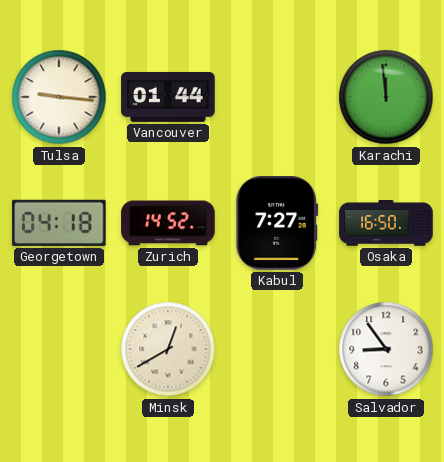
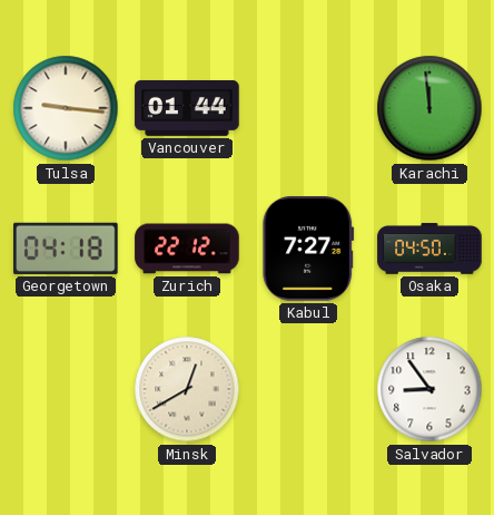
Zurich: 14:52 -> 22:12
Osaka: 16:50 -> 04:50
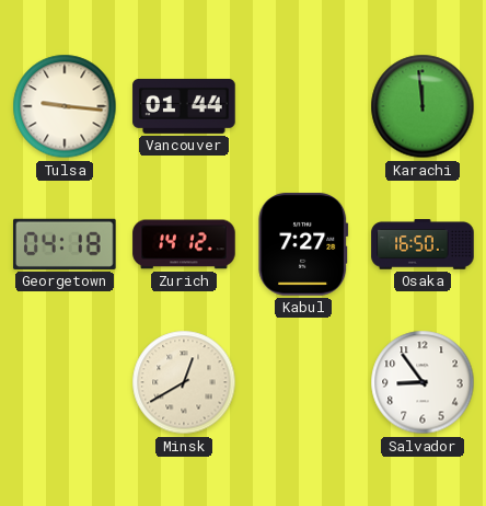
Zurich: 22:12 -> 14:12
Osaka: 04:50 -> 16:50
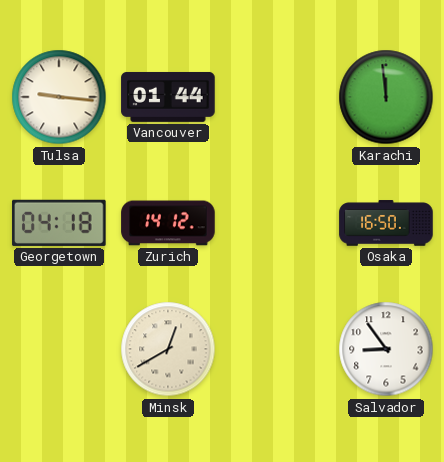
Kabul: 7:27 -> none
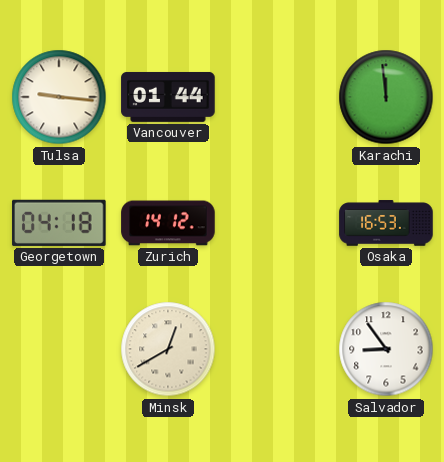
Osaka: 16:50 -> 16:53
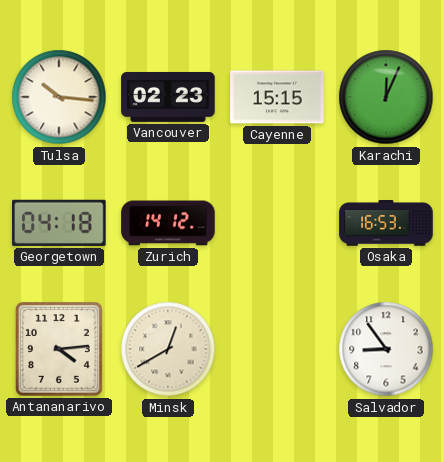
Tulsa: 9:16 -> 10:16
Vancouver: 01:44 -> 02:23
Cayenne: none -> 15:15
Karachi: 11:59 -> 12:04
Antananarivo: none -> 4:14
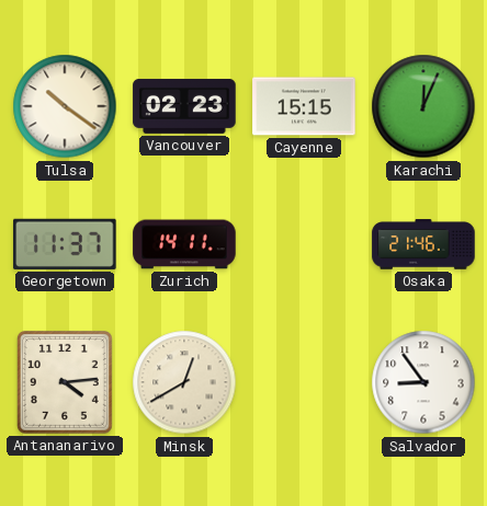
Tulsa: 10:16 -> 10:21
Georgetown: 04:18 -> 11:37
Zurich: 14:12 -> 14:11
Osaka: 16:53 -> 21:46
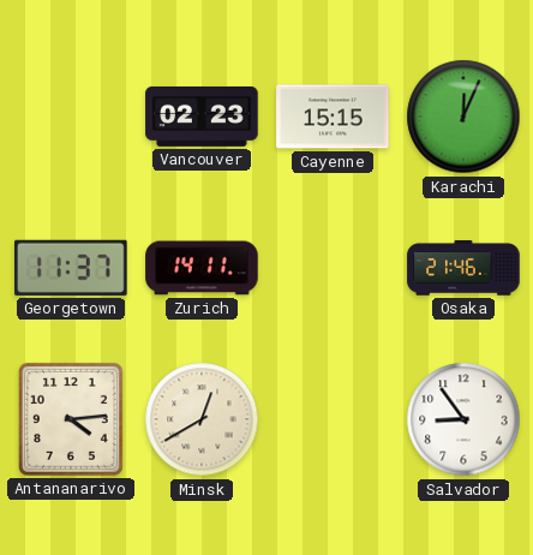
Tulsa: 10:21 -> none
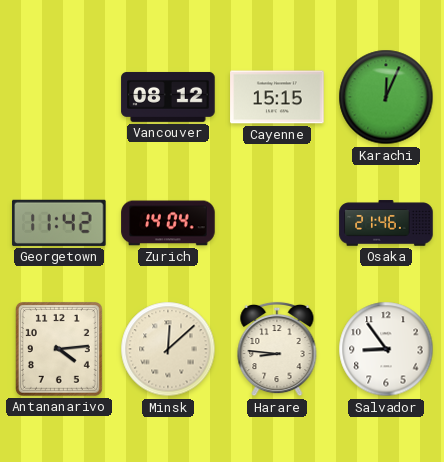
Vancouver: 02:23 -> 08:12
Georgetown: 11:37 -> 11:42
Zurich: 14:11 -> 14:04
Minsk: 12:40 -> 12:08
Harare: none -> 8:46
